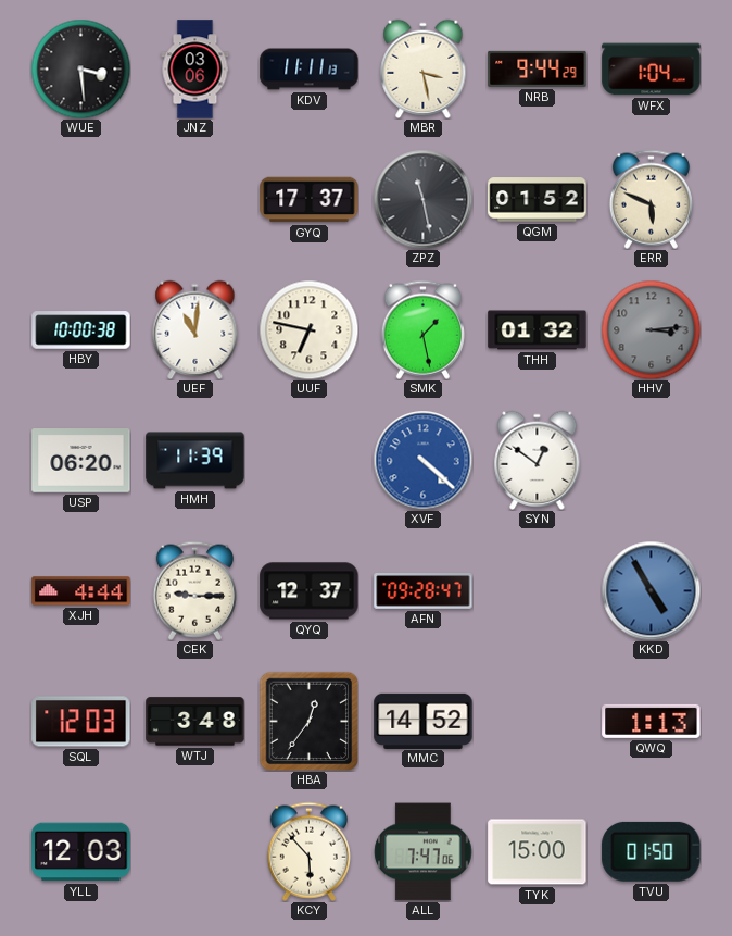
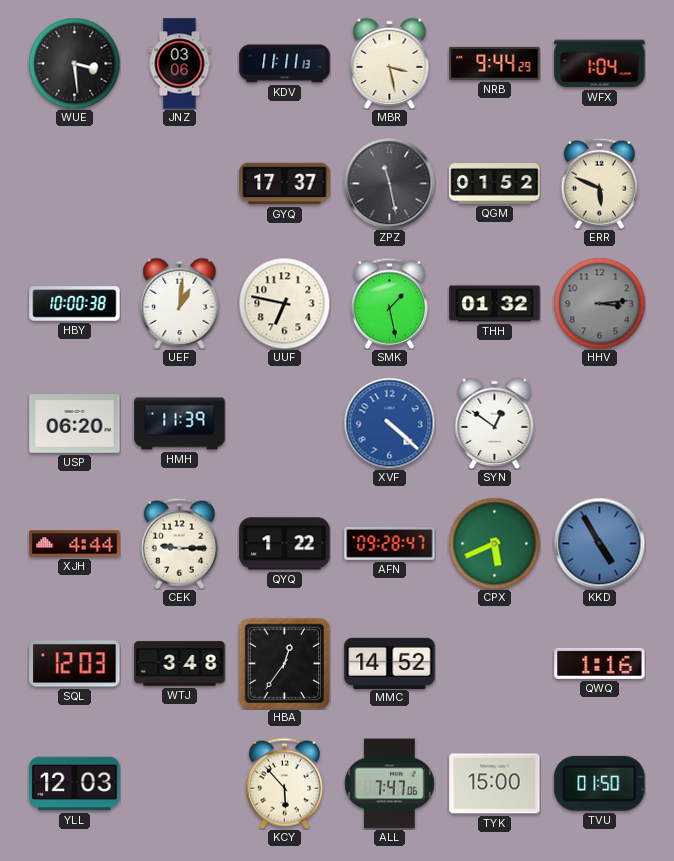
UEF: 11:01 -> 1:01
QYQ: 12:37 -> 1:22
CPX: none -> 5:41
QWQ: 1:13 -> 1:16
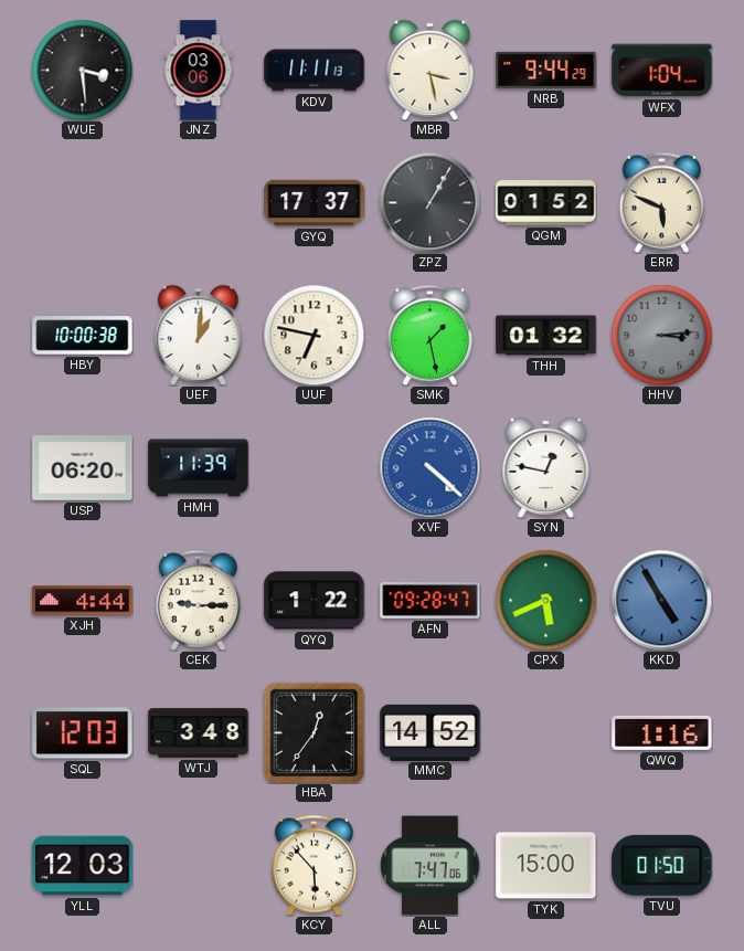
ZPZ: 11:28 -> 1:05
SYN: 12:51 -> 12:47
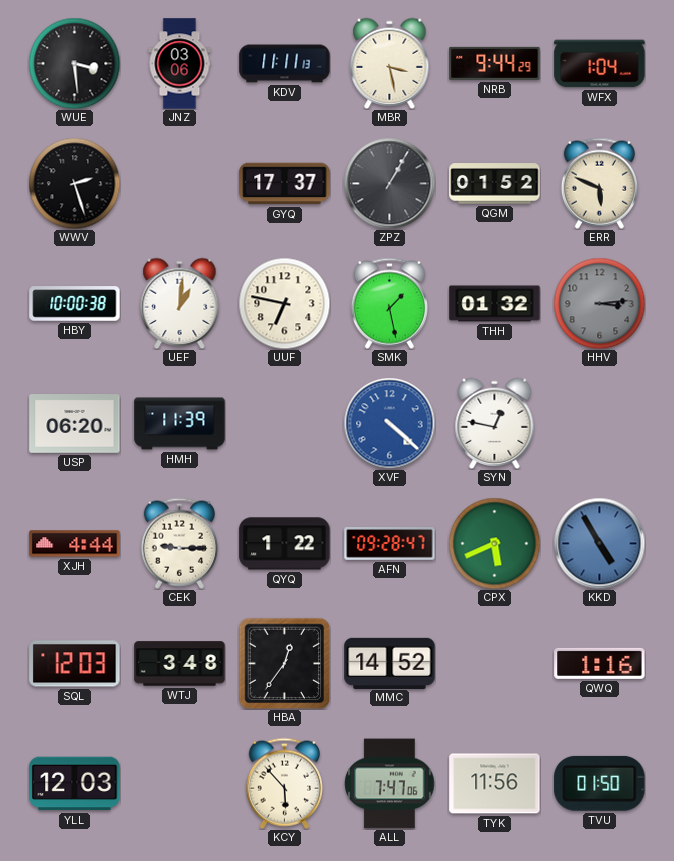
WWV: none -> 2:27
TYK: 15:00 -> 11:56
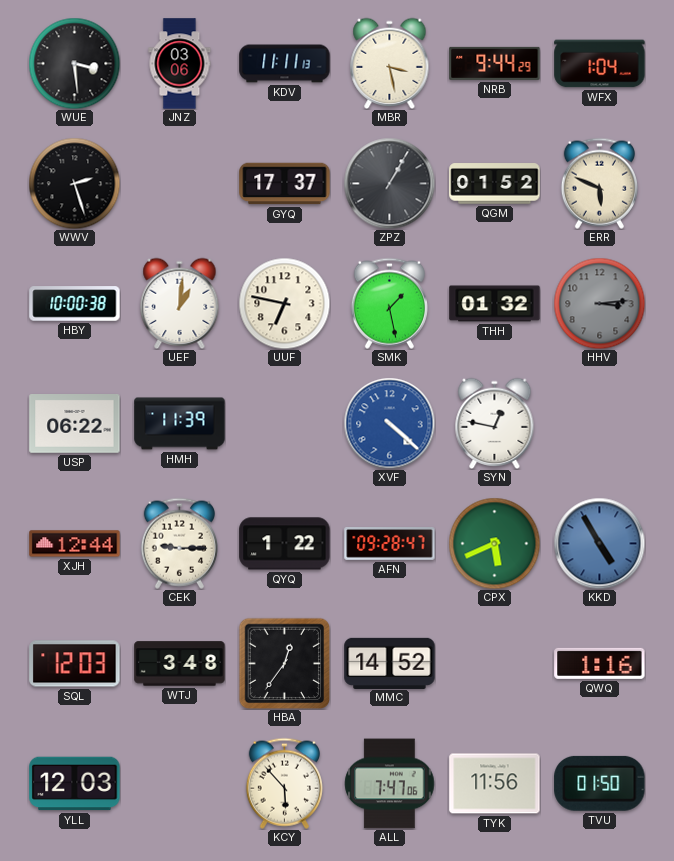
USP: 06:20 -> 06:22
XJH: 4:44 -> 12:44
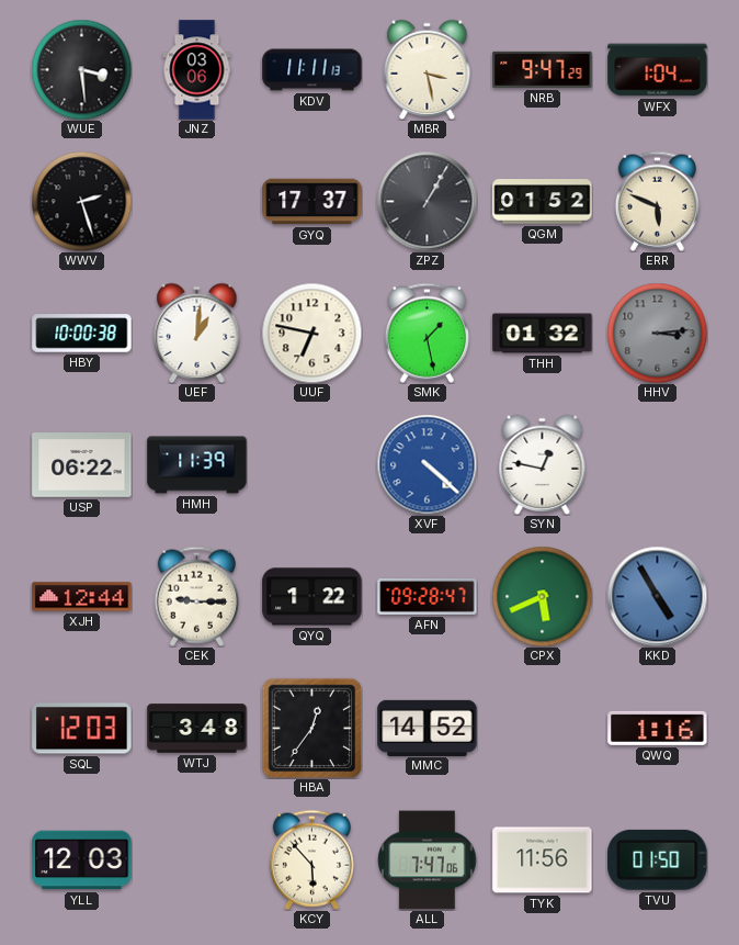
NRB: 9:44 -> 9:47
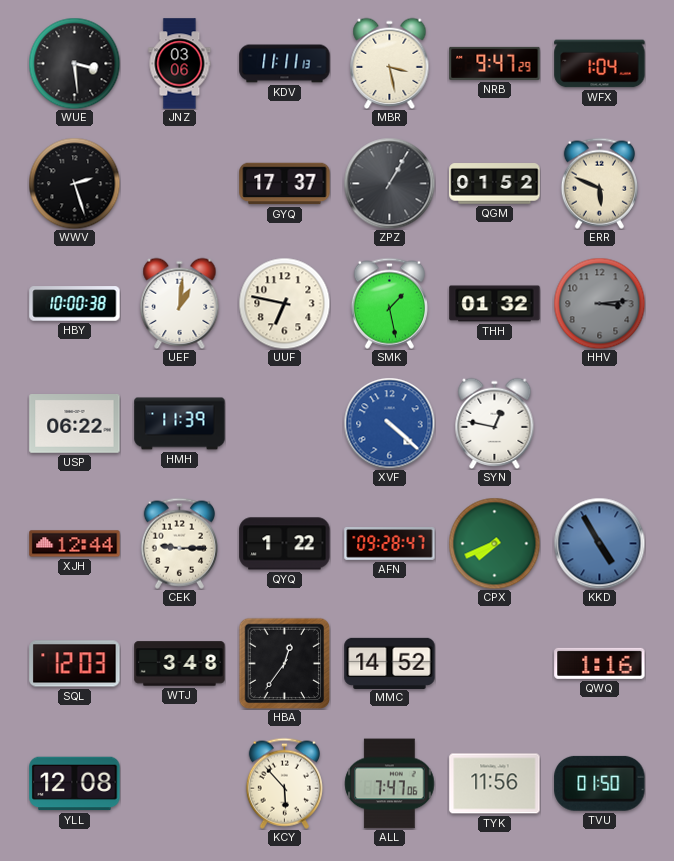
CPX: 5:41 -> 7:41
YLL: 12:03 -> 12:08
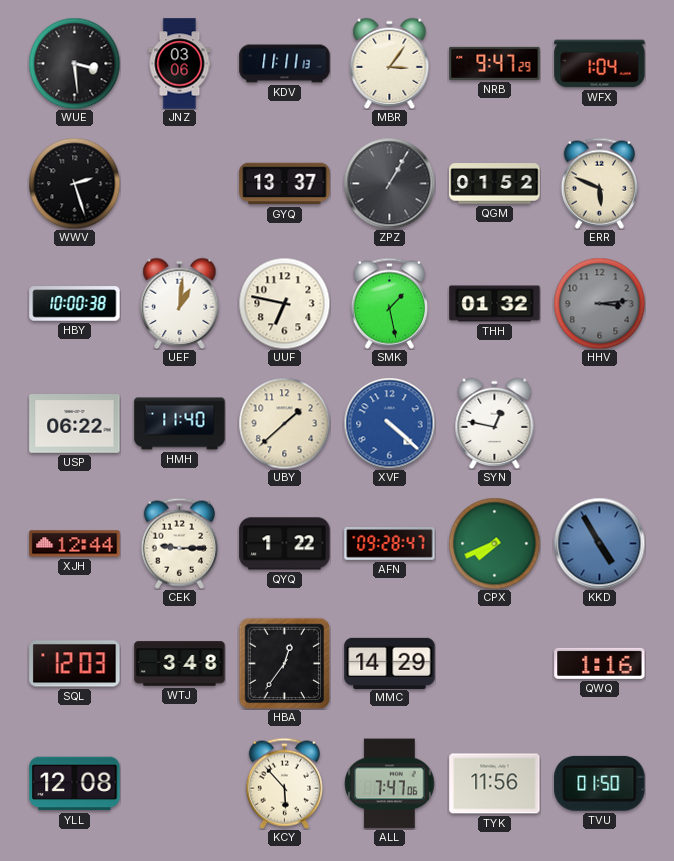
MBR: 3:28 -> 3:06
GYQ: 17:37 -> 13:37
HMH: 11:39 -> 11:40
UBY: none -> 1:38
MMC: 14:52 -> 14:29
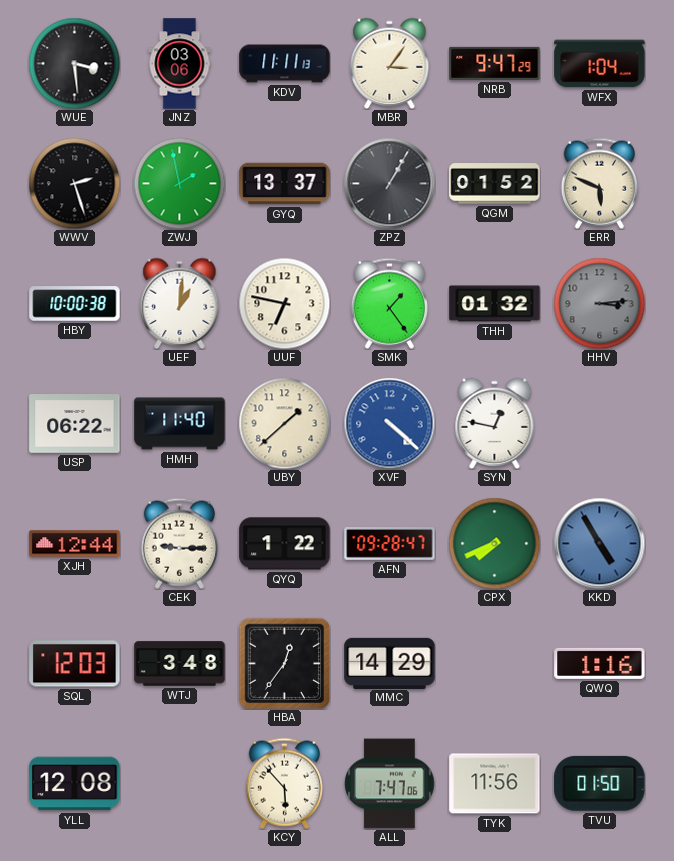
ZWJ: none -> 1:58
SMK: 1:28 -> 1:24
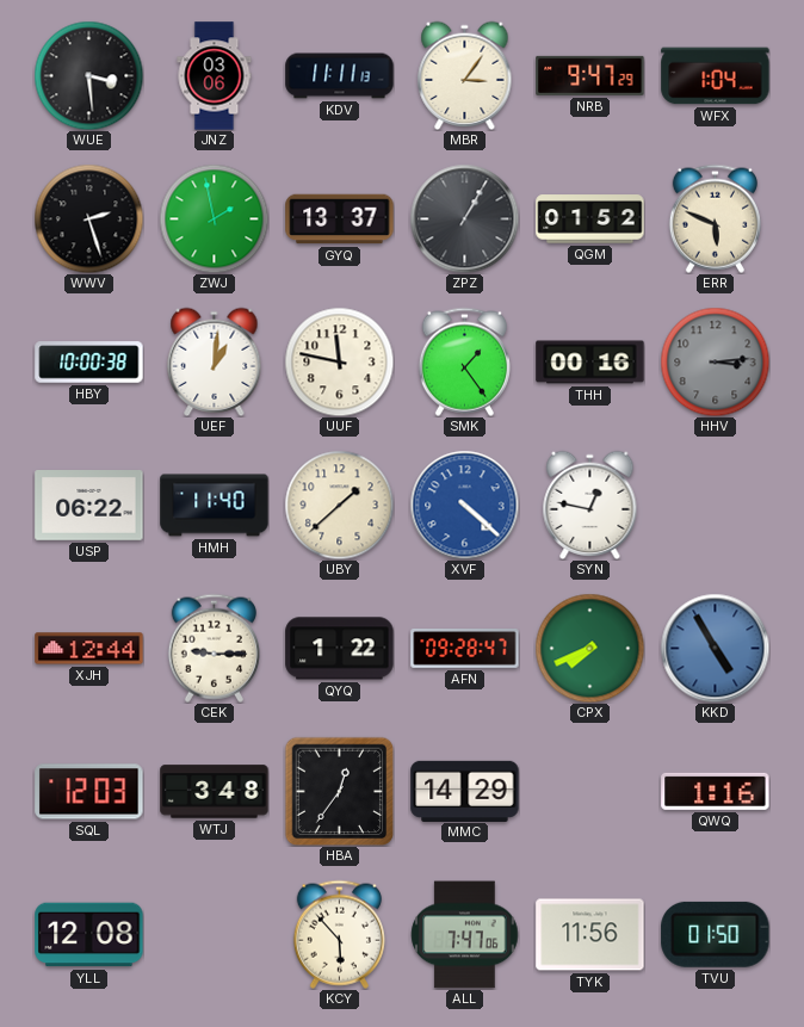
UUF: 6:47 -> 11:47
THH: 01:32 -> 00:16
